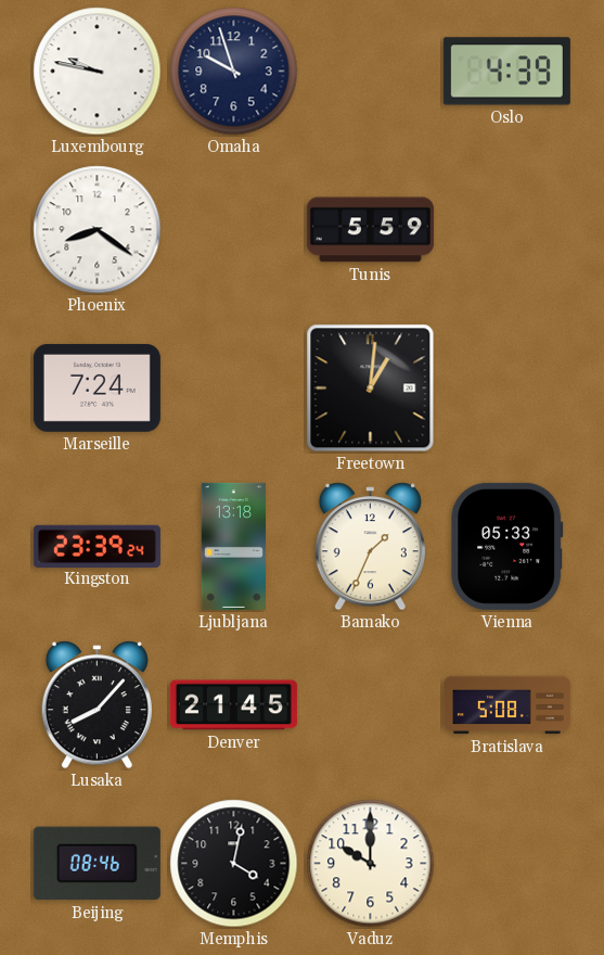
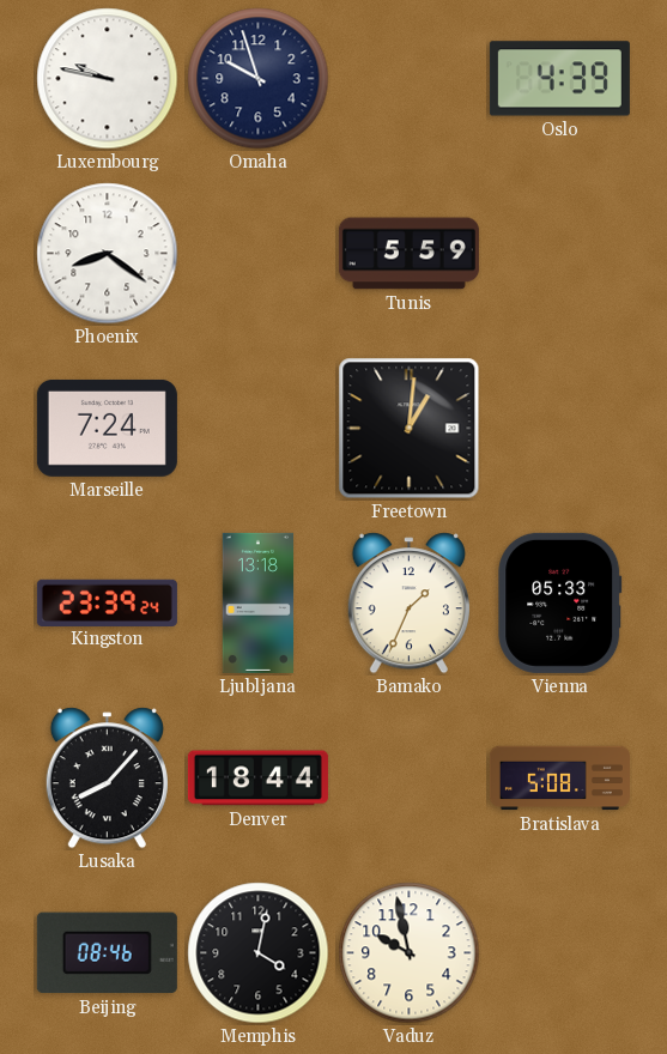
Denver: 21:45 -> 18:44
Vaduz: 10:00 -> 9:58
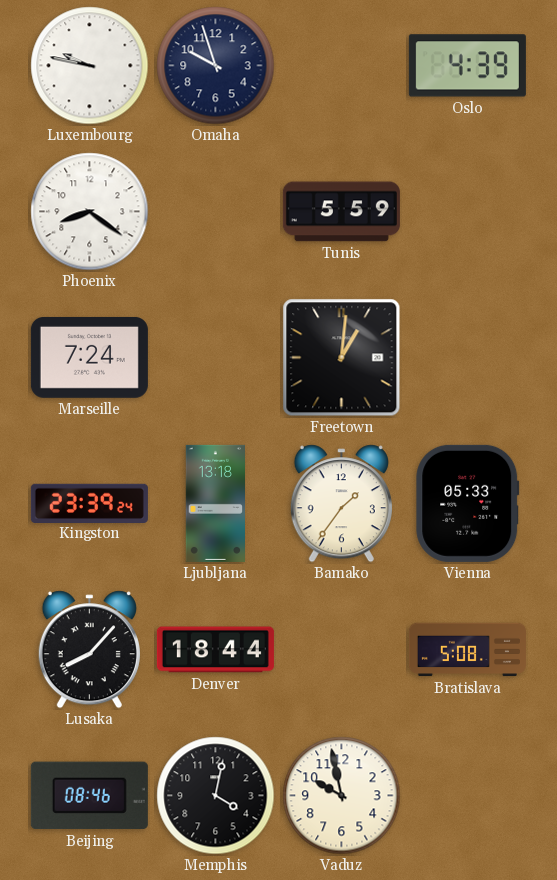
Bamako: 1:34 -> 1:36
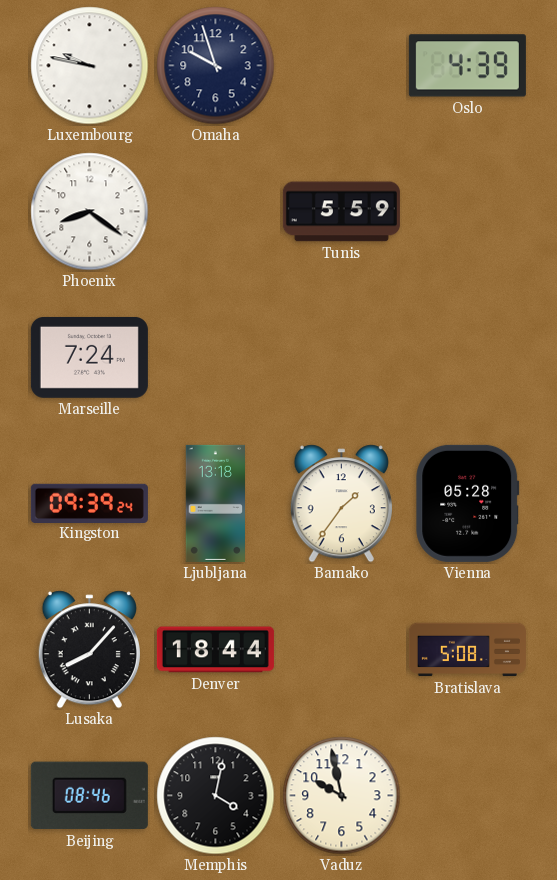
Freetown: 1:01 -> none
Kingston: 23:39 -> 09:39
Vienna: 05:33 -> 05:28
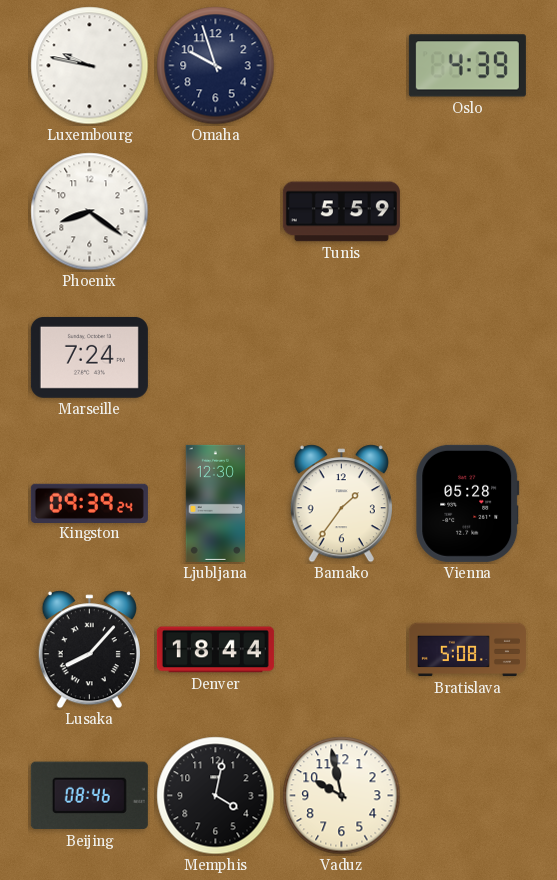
Ljubljana: 13:18 -> 12:30
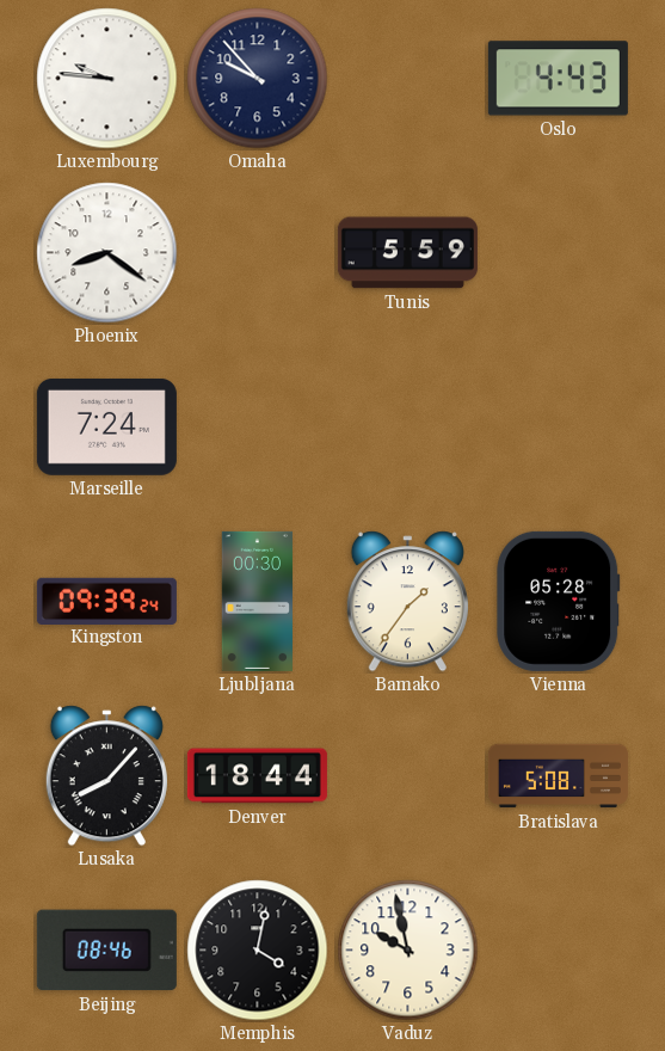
Luxembourg: 9:47 -> 9:46
Omaha: 9:57 -> 9:53
Oslo: 4:39 -> 4:43
Ljubljana: 12:30 -> 00:30
